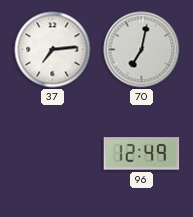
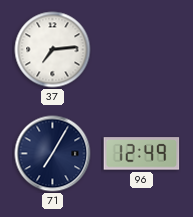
70: 7:02 -> none
71: none -> 7:05
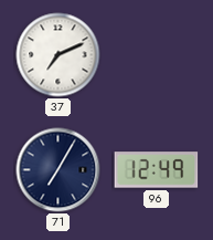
37: 7:14 -> 7:11
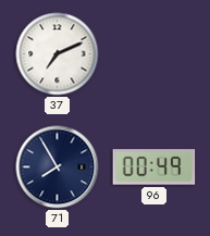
71: 7:05 -> 7:55
96: 12:49 -> 00:49
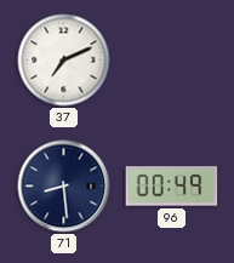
71: 7:55 -> 8:29
